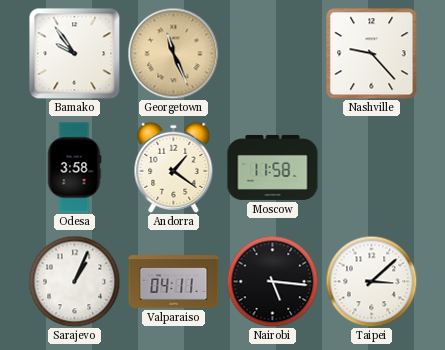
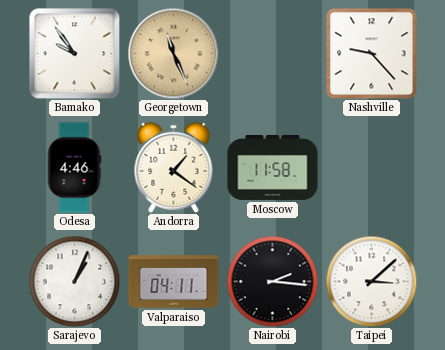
Odesa: 3:58 -> 4:46
Nairobi: 5:16 -> 2:16
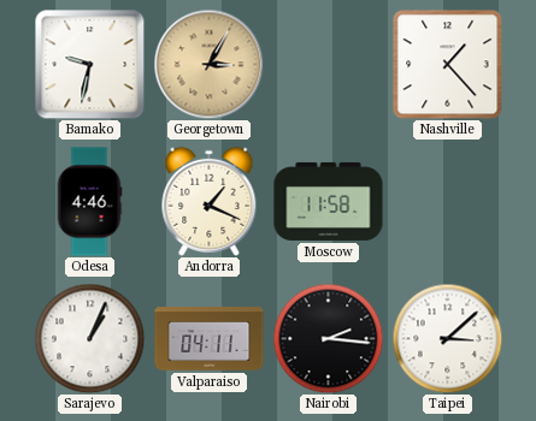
Bamako: 9:54 -> 9:32
Georgetown: 11:26 -> 3:05
Nashville: 9:23 -> 1:23
Andorra: 1:21 -> 1:19
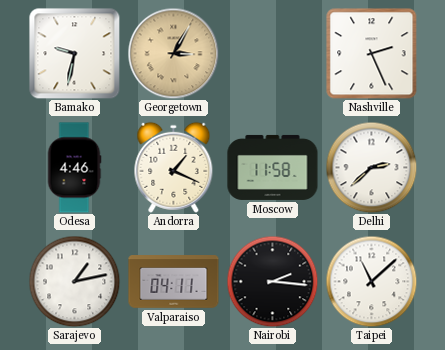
Nashville: 1:23 -> 2:26
Delhi: none -> 2:38
Sarajevo: 1:04 -> 1:13
Taipei: 3:08 -> 11:08
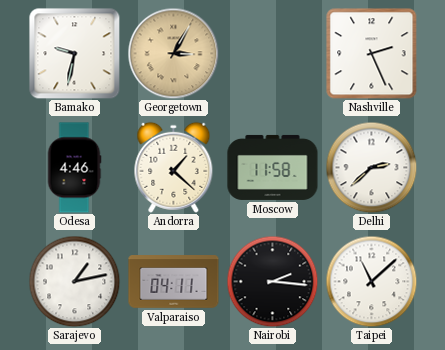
Andorra: 1:19 -> 1:22
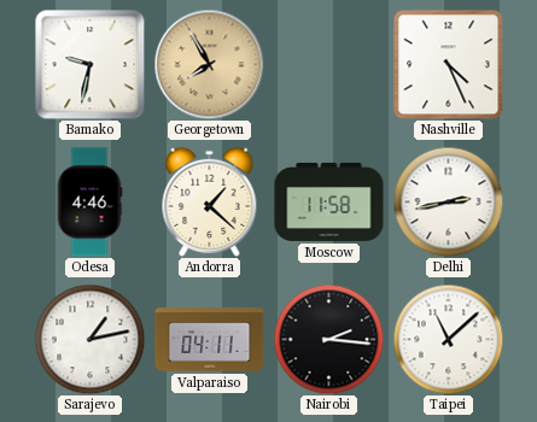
Georgetown: 3:05 -> 7:55
Nashville: 2:26 -> 4:26
Delhi: 2:38 -> 2:43
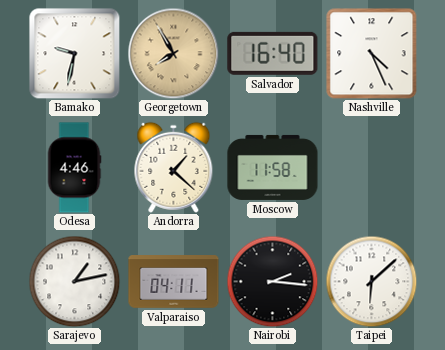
Salvador: none -> 16:40
Delhi: 2:43 -> none
Taipei: 11:08 -> 6:08
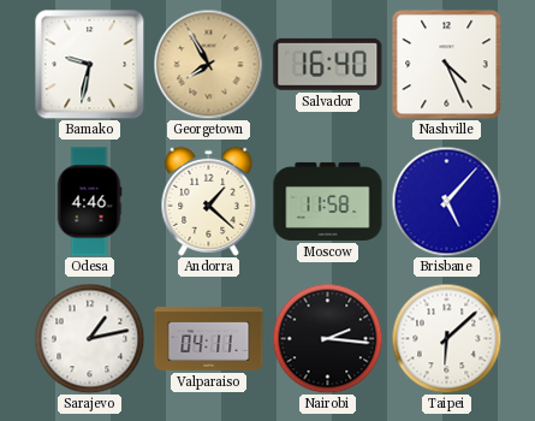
Brisbane: none -> 5:07
